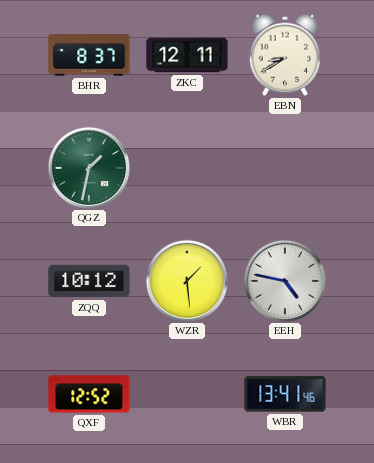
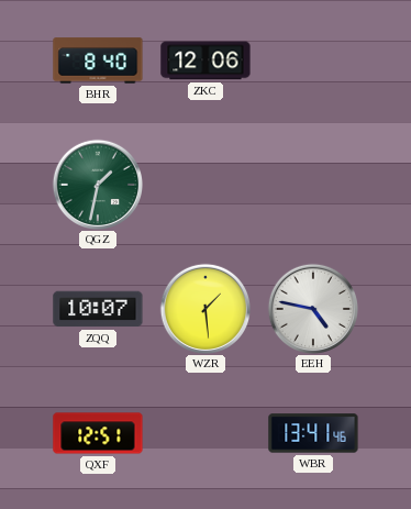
BHR: 8:37 -> 8:40
ZKC: 12:11 -> 12:06
EBN: 8:40 -> none
ZQQ: 10:12 -> 10:07
QXF: 12:52 -> 12:51
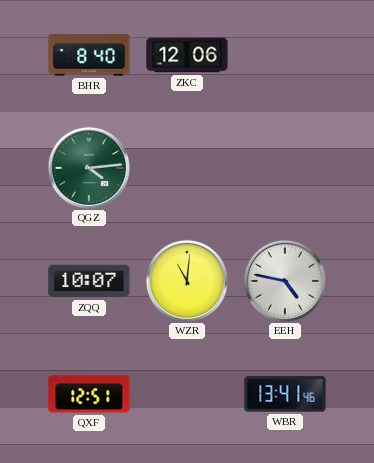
QGZ: 1:32 -> 4:14
WZR: 1:29 -> 11:01
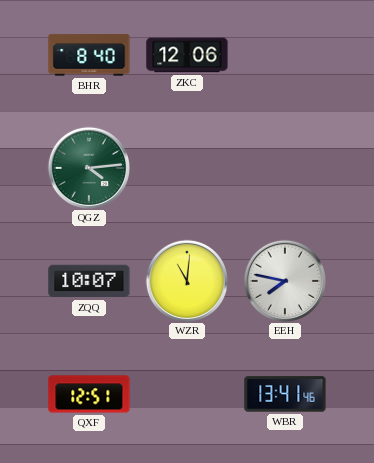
EEH: 4:47 -> 7:47
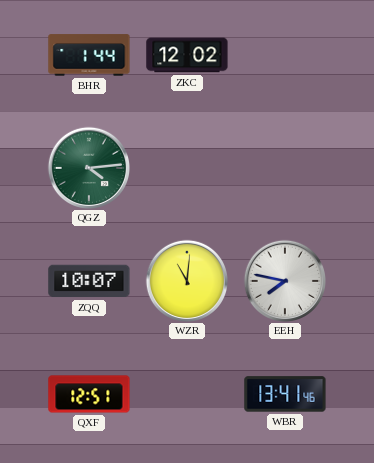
BHR: 8:40 -> 1:44
ZKC: 12:06 -> 12:02
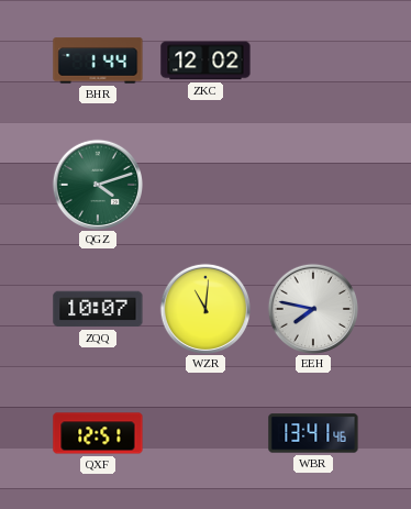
QGZ: 4:14 -> 4:12
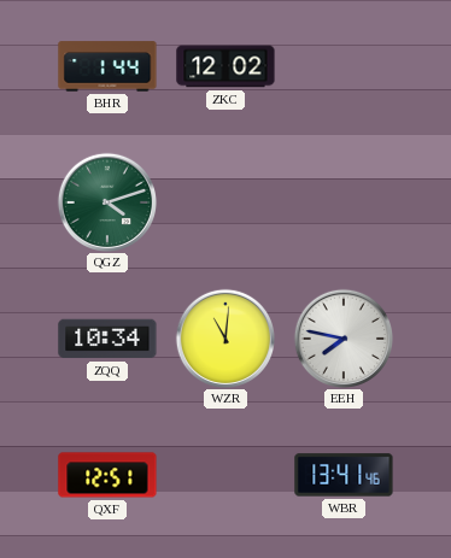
ZQQ: 10:07 -> 10:34
